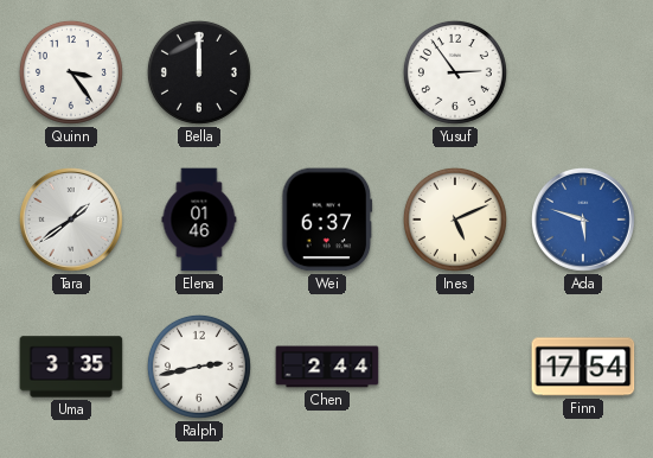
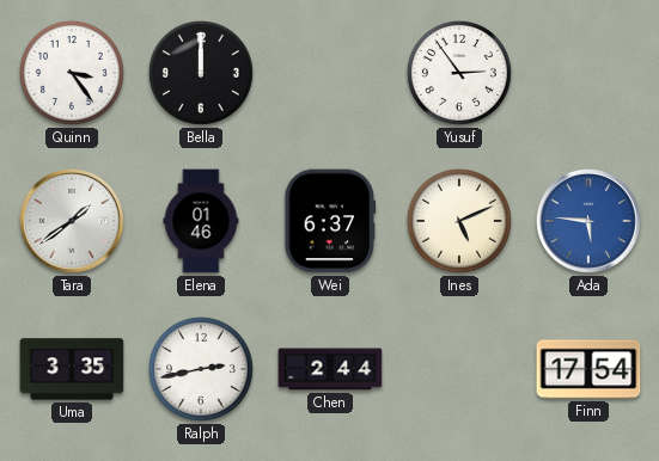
Ada: 5:48 -> 5:46
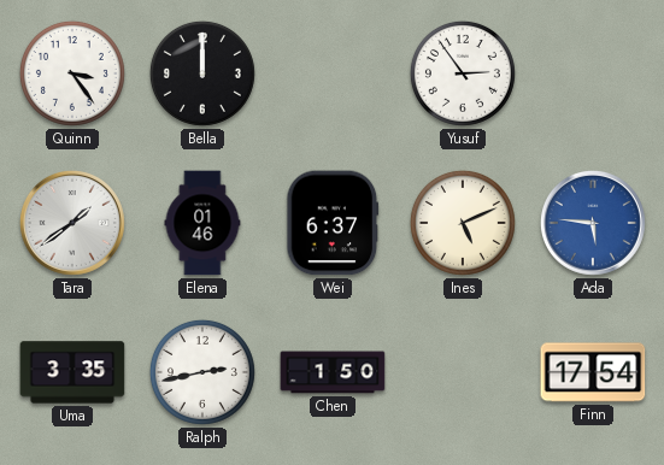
Chen: 2:44 -> 1:50
